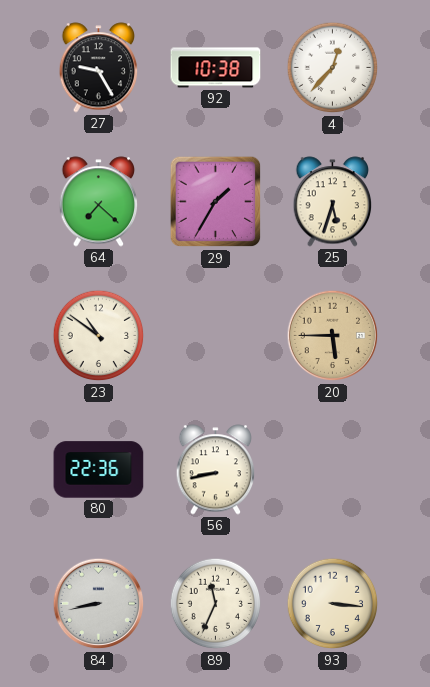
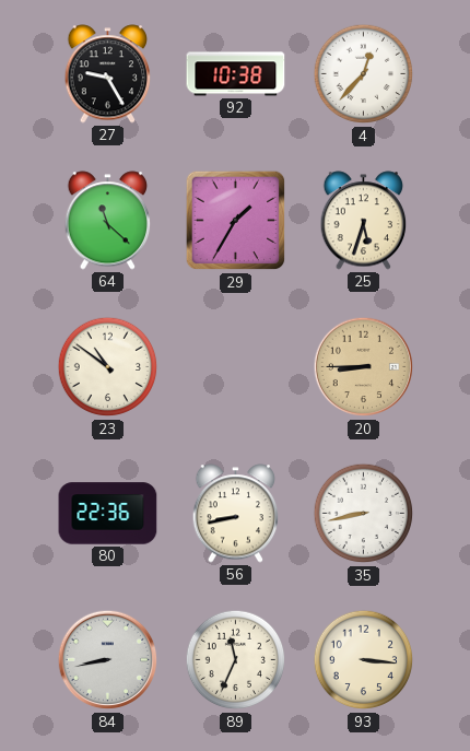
64: 7:22 -> 11:22
20: 5:45 -> 8:45
35: none -> 8:43
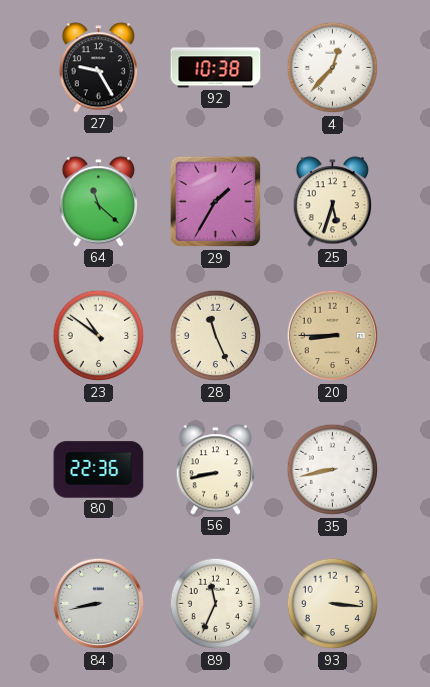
28: none -> 11:26
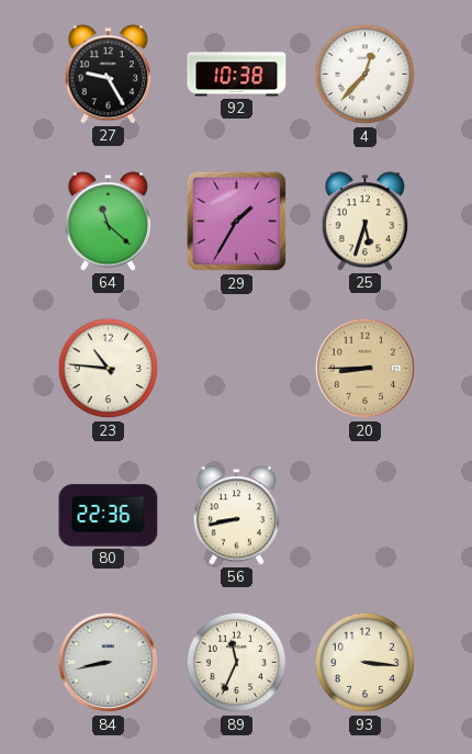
23: 10:51 -> 10:46
28: 11:26 -> none
35: 8:43 -> none
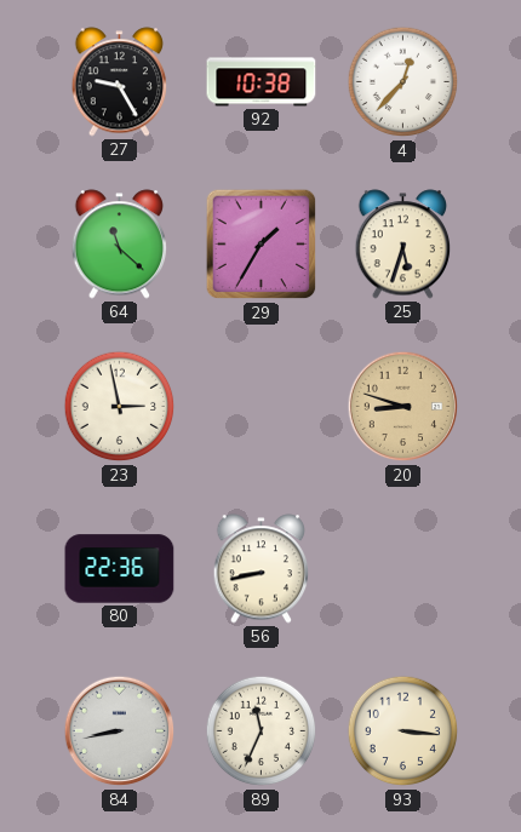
23: 10:46 -> 2:58
20: 8:45 -> 8:48
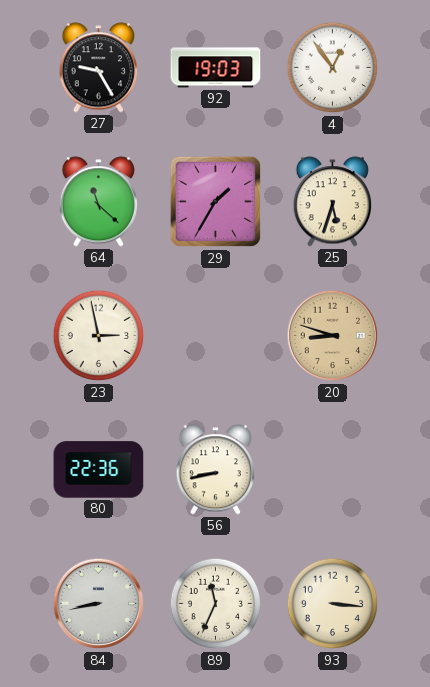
92: 10:38 -> 19:03
4: 12:37 -> 12:54
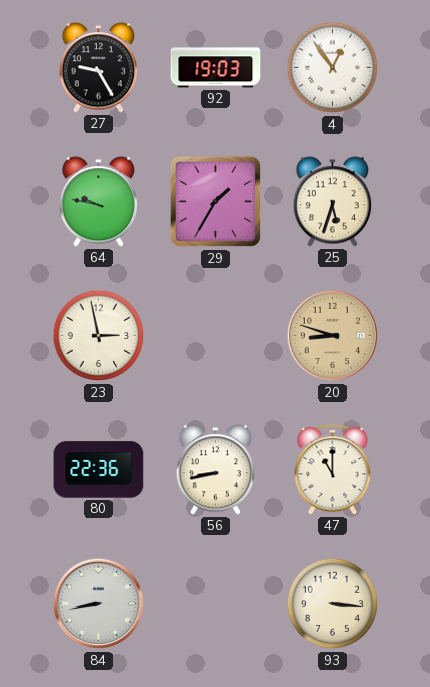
64: 11:22 -> 9:47
47: none -> 11:00
89: 11:34 -> none
